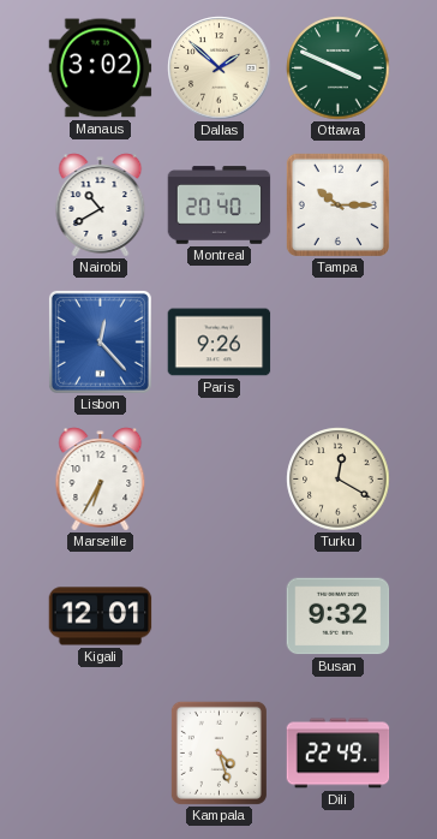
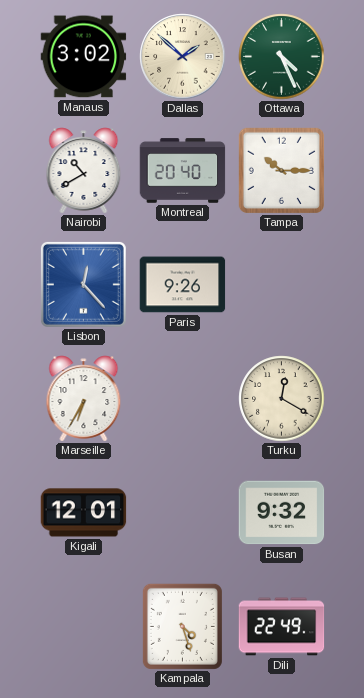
Ottawa: 3:49 -> 4:26
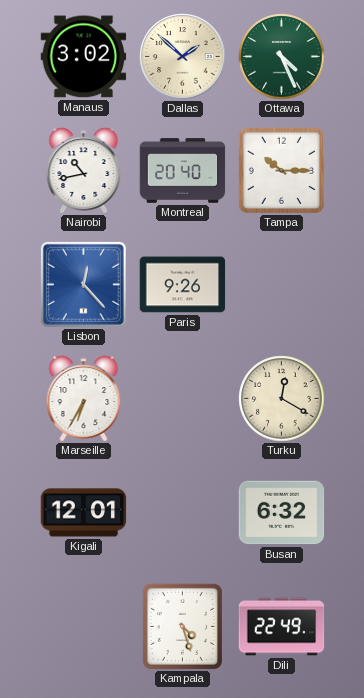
Nairobi: 10:40 -> 10:43
Busan: 9:32 -> 6:32
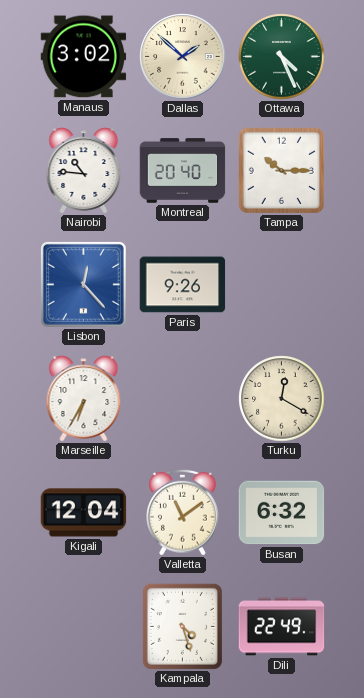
Nairobi: 10:43 -> 10:46
Kigali: 12:01 -> 12:04
Valletta: none -> 11:09
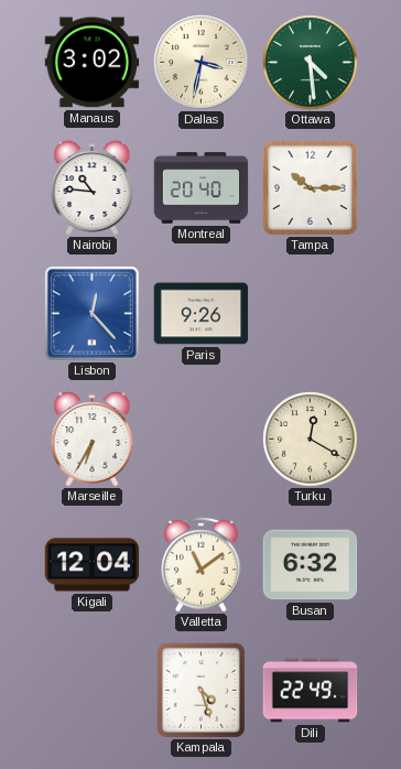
Dallas: 1:52 -> 3:32
Ottawa: 4:26 -> 4:29
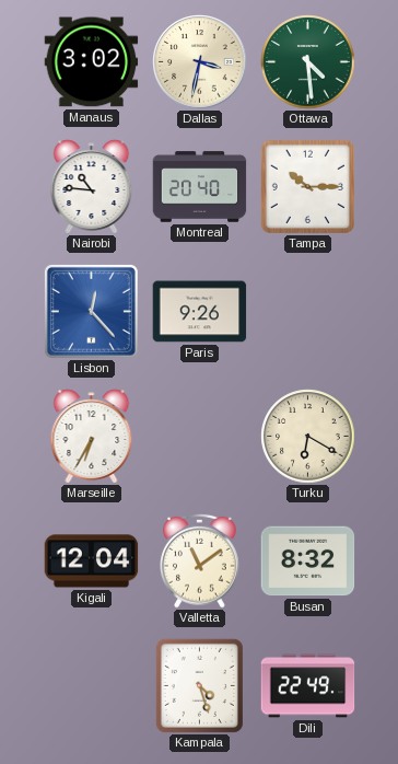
Turku: 12:20 -> 6:20
Busan: 6:32 -> 8:32
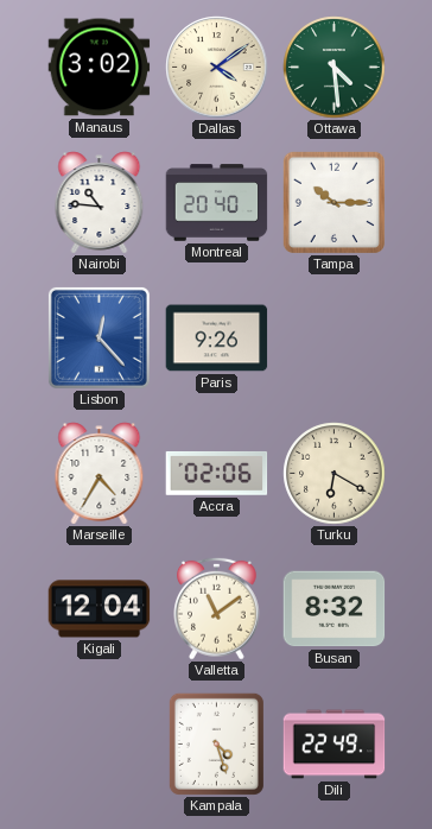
Dallas: 3:32 -> 4:09
Marseille: 6:35 -> 4:35
Accra: none -> 02:06
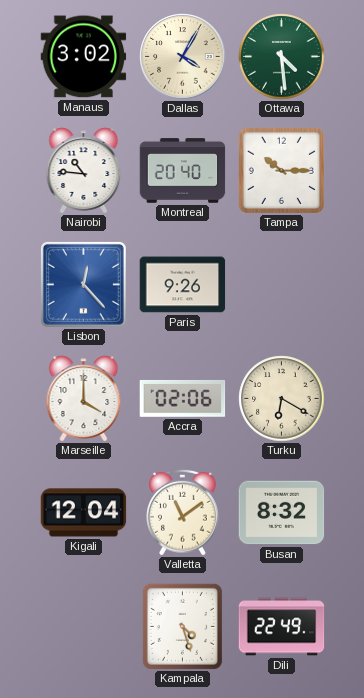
Dallas: 4:09 -> 4:05
Marseille: 4:35 -> 4:00
